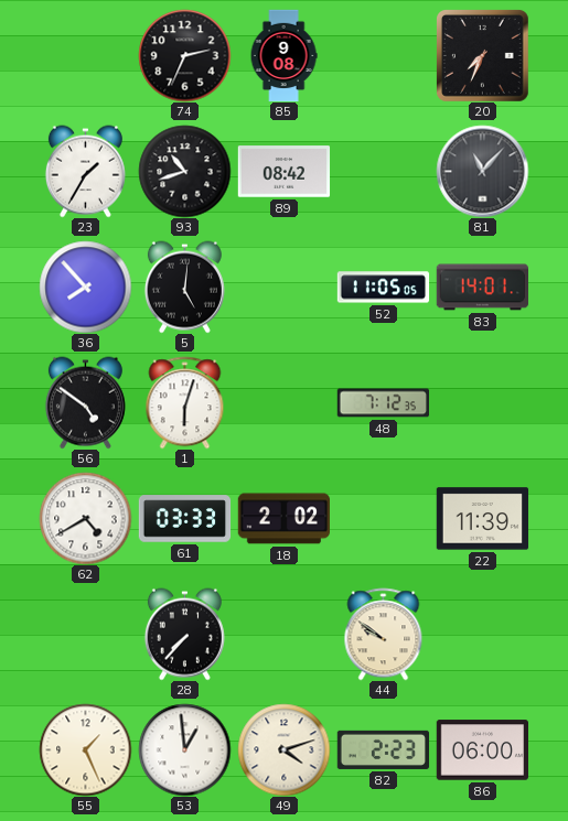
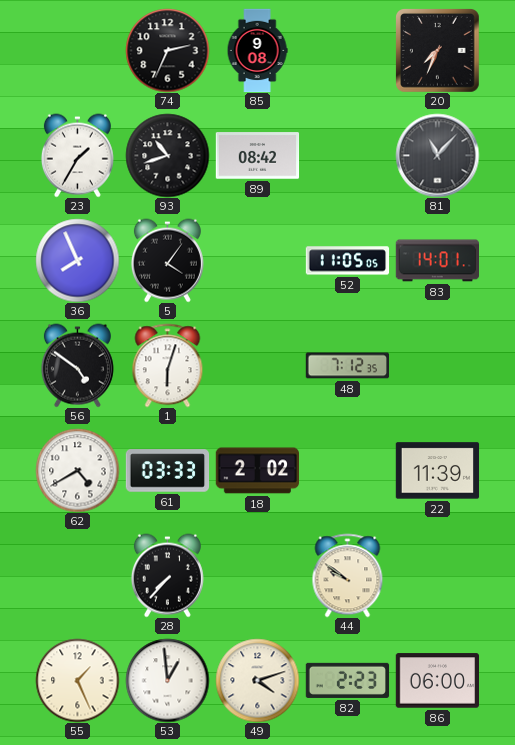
36: 7:53 -> 7:56
5: 5:01 -> 4:06
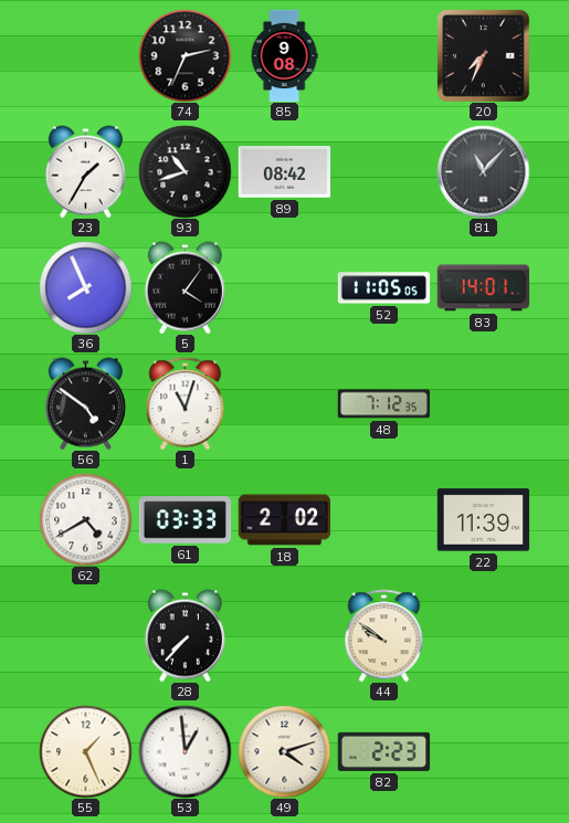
1: 6:03 -> 11:03
86: 06:00 -> none
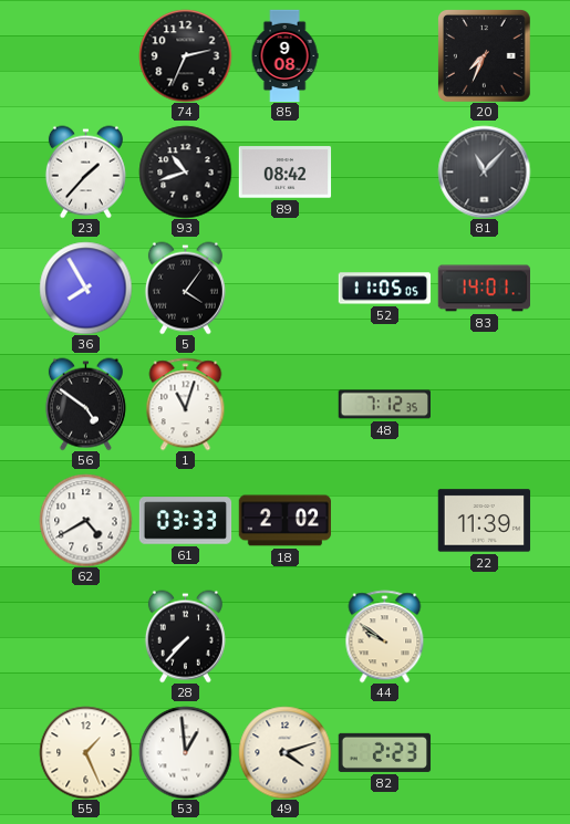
23: 1:35 -> 1:37
36: 7:56 -> 7:55
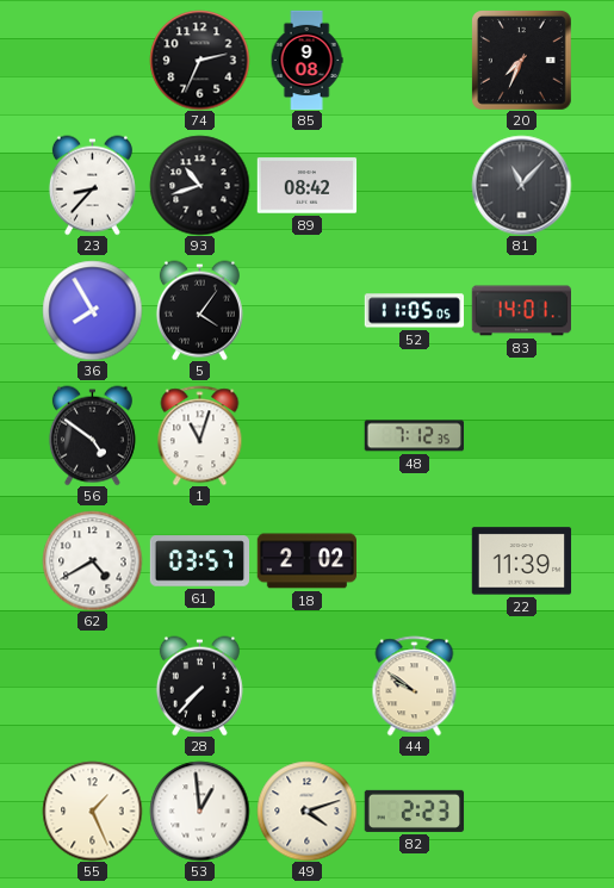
23: 1:37 -> 8:37
61: 03:33 -> 03:57
